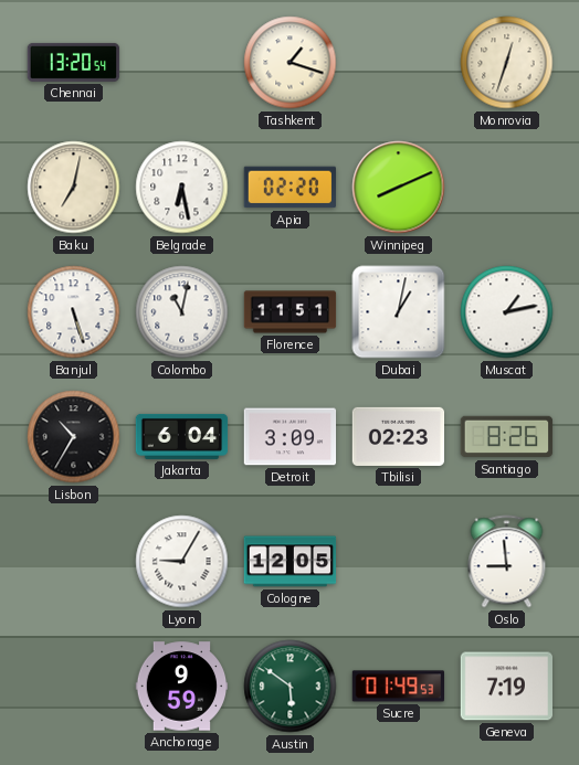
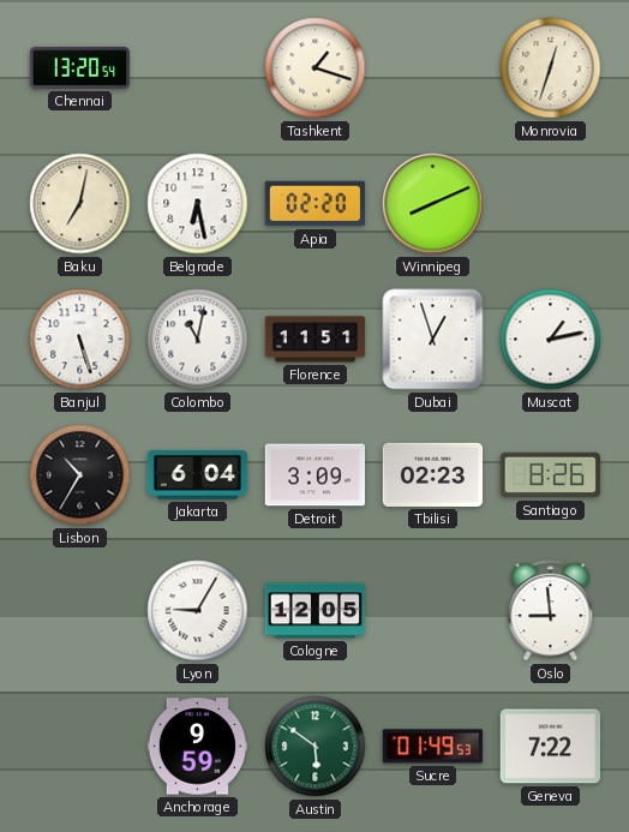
Dubai: 1:02 -> 12:57
Geneva: 7:19 -> 7:22
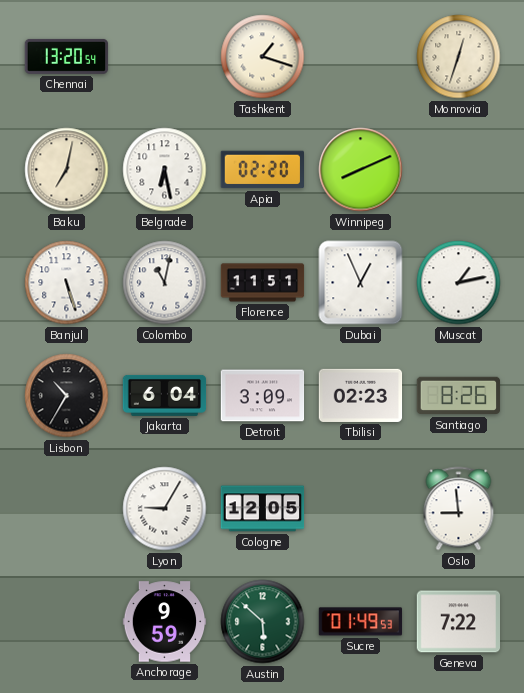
Dubai: 12:57 -> 12:56
Austin: 5:51 -> 5:52
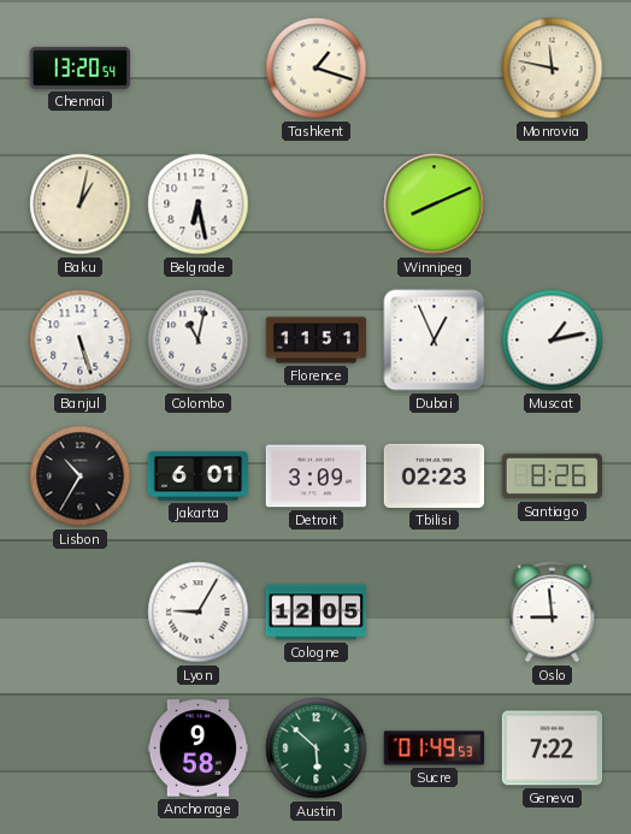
Monrovia: 12:33 -> 11:47
Baku: 7:02 -> 1:02
Apia: 02:20 -> none
Jakarta: 6:04 -> 6:01
Anchorage: 9:59 -> 9:58
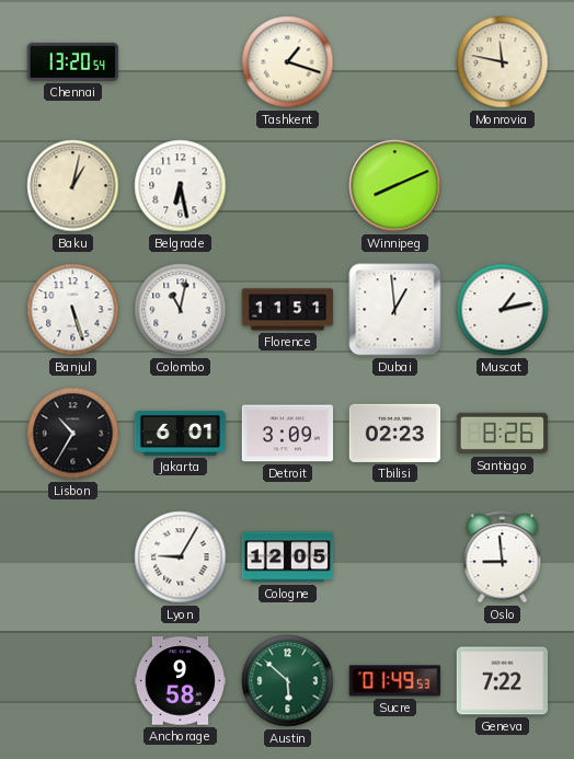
Dubai: 12:56 -> 12:59
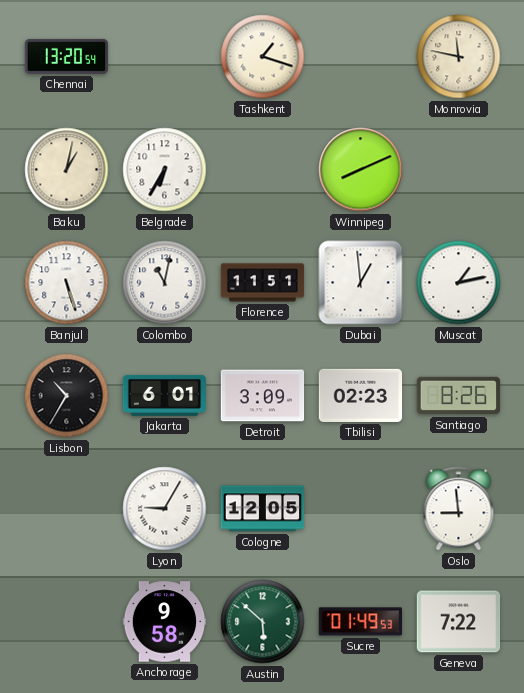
Belgrade: 6:28 -> 6:35
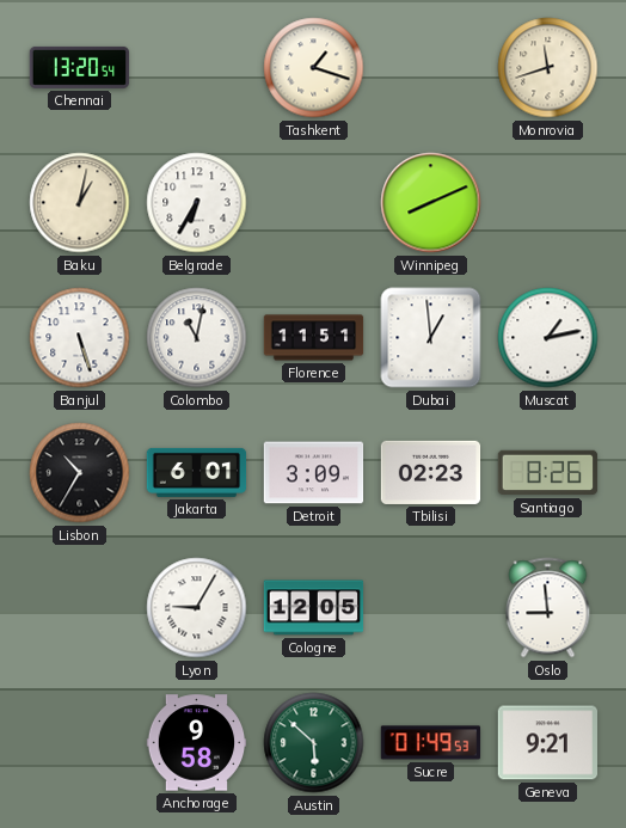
Monrovia: 11:47 -> 11:42
Geneva: 7:22 -> 9:21
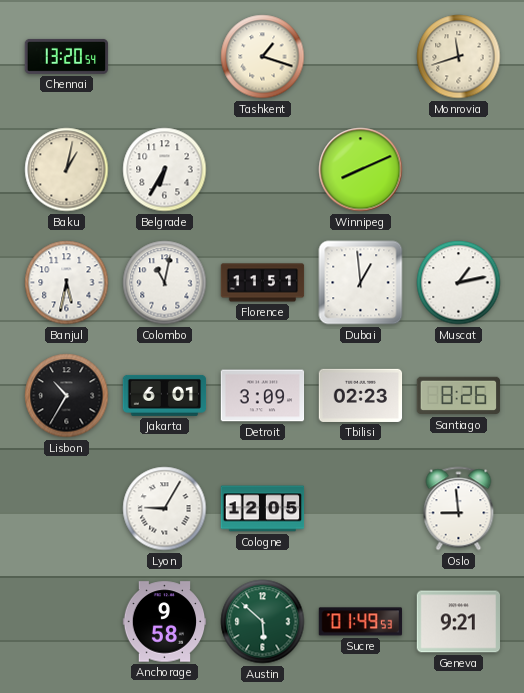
Banjul: 5:27 -> 5:32
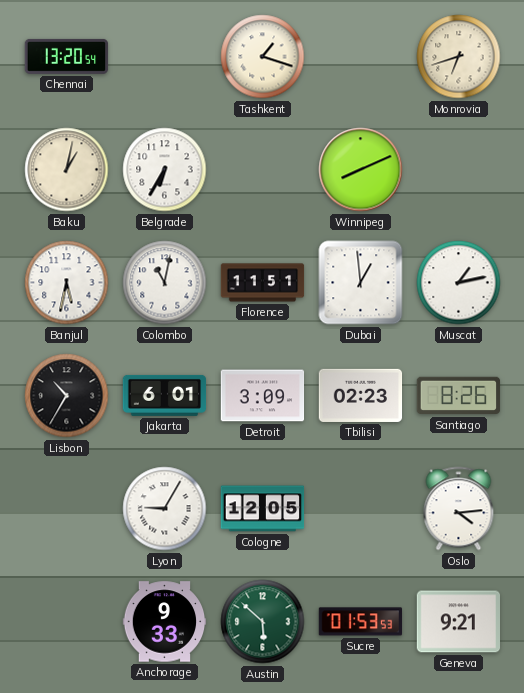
Monrovia: 11:42 -> 6:42
Oslo: 8:59 -> 4:14
Anchorage: 9:58 -> 9:33
Sucre: 01:49 -> 01:53
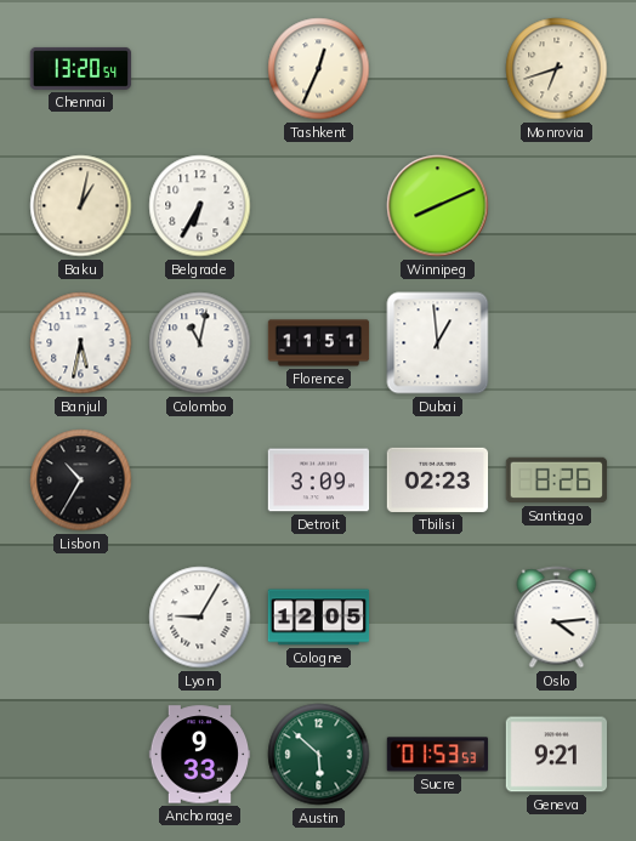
Tashkent: 1:18 -> 12:34
Muscat: 1:13 -> none
Jakarta: 6:01 -> none
